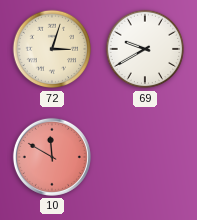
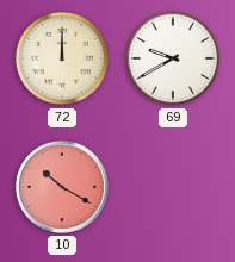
72: 3:03 -> 12:00
10: 11:50 -> 10:20
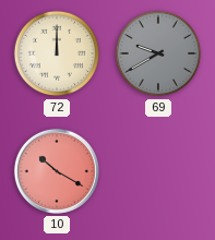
69 dial: white -> grey
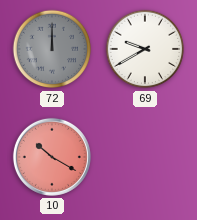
72 dial: cream -> grey
69 dial: grey -> white
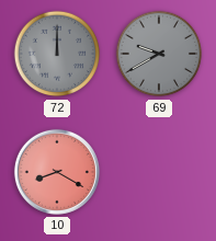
69 dial: white -> grey
10: 10:20 -> 8:20
